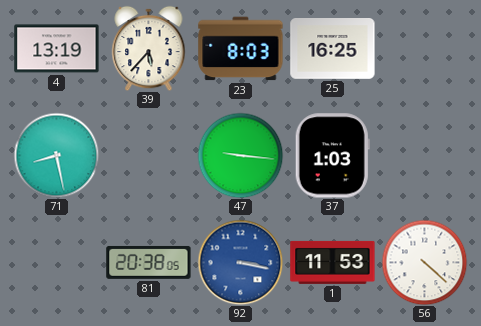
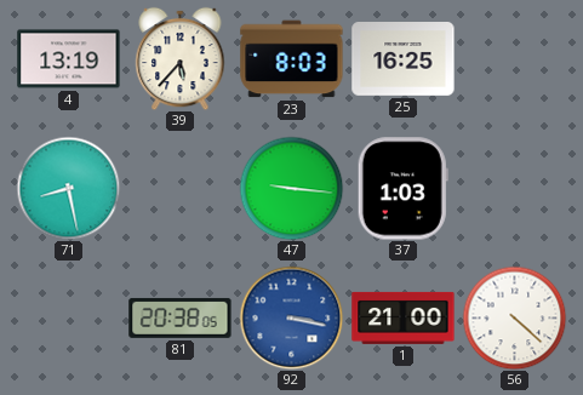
1: 11:53 -> 21:00
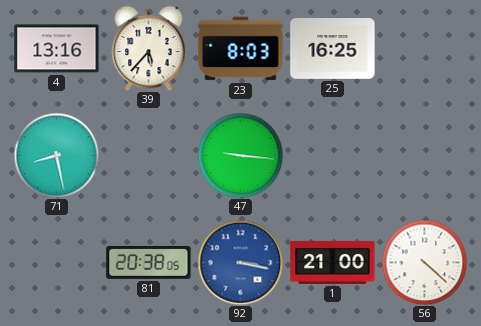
4: 13:19 -> 13:16
37: 1:03 -> none
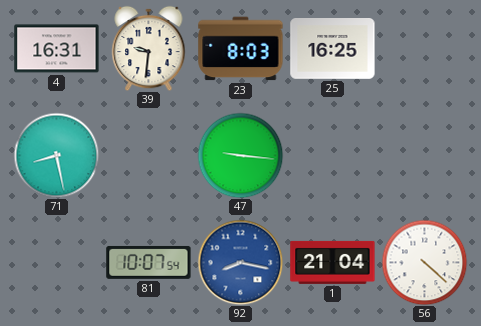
4: 13:16 -> 16:31
39: 5:37 -> 9:31
81: 20:38 -> 10:07
92: 3:17 -> 8:17
1: 21:00 -> 21:04
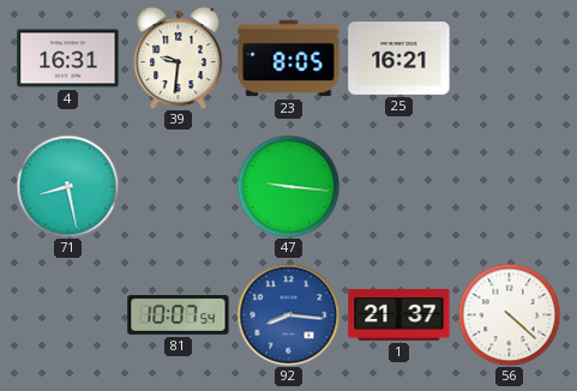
23: 8:03 -> 8:05
25: 16:25 -> 16:21
92: 8:17 -> 8:16
1: 21:04 -> 21:37
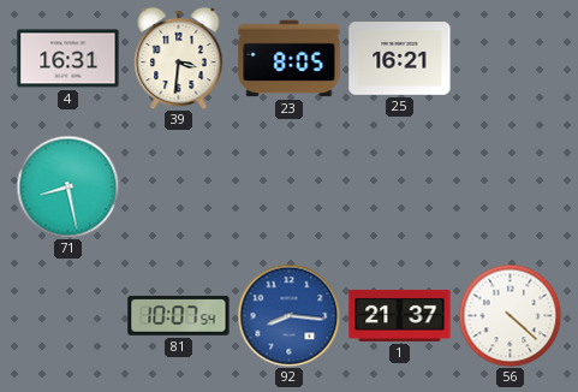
39: 9:31 -> 3:31
47: 9:16 -> none
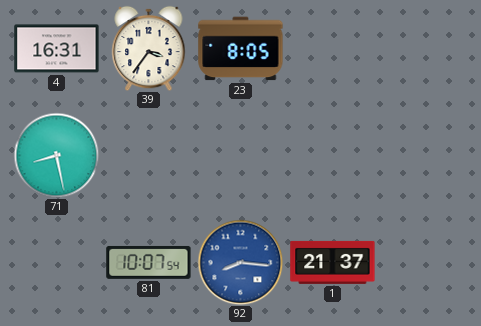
39: 3:31 -> 3:36
25: 16:21 -> none
56: 4:22 -> none
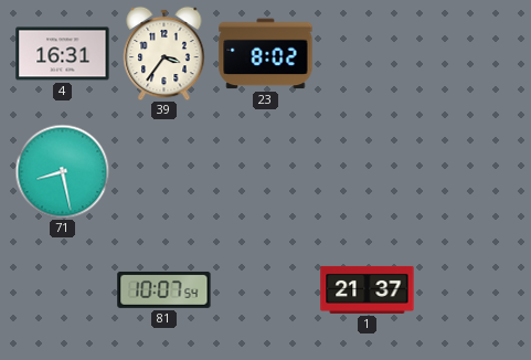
23: 8:05 -> 8:02
92: 8:16 -> none
